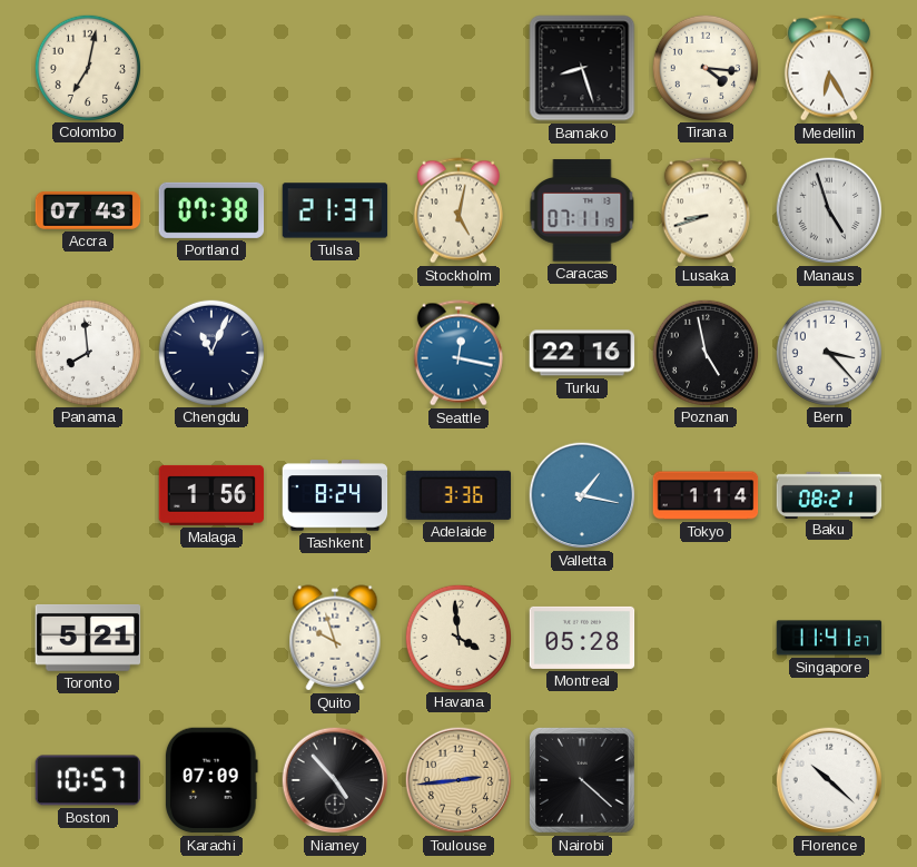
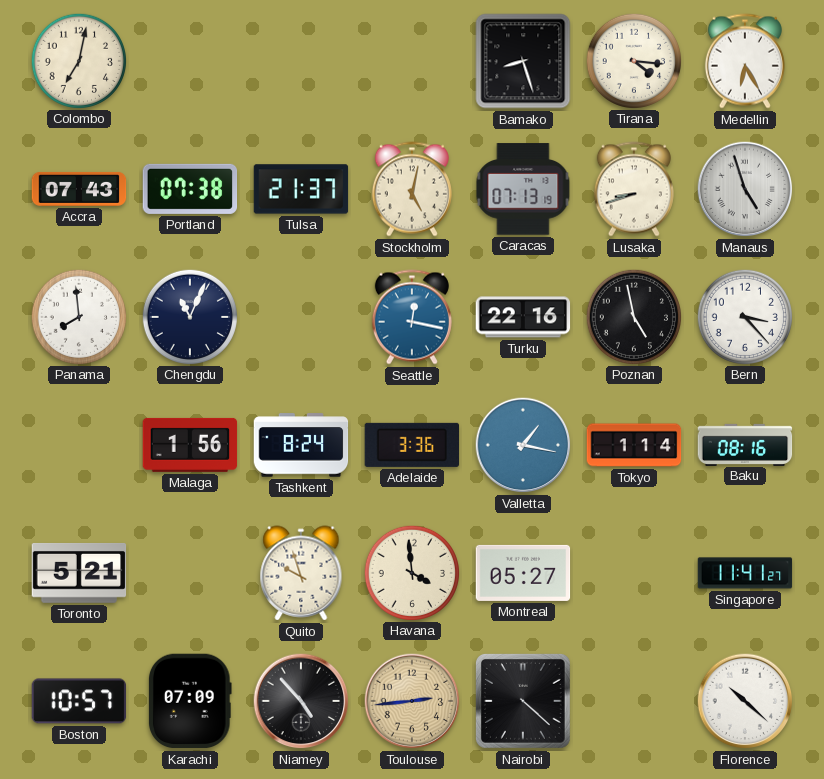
Caracas: 07:11 -> 07:13
Baku: 08:21 -> 08:16
Montreal: 05:28 -> 05:27
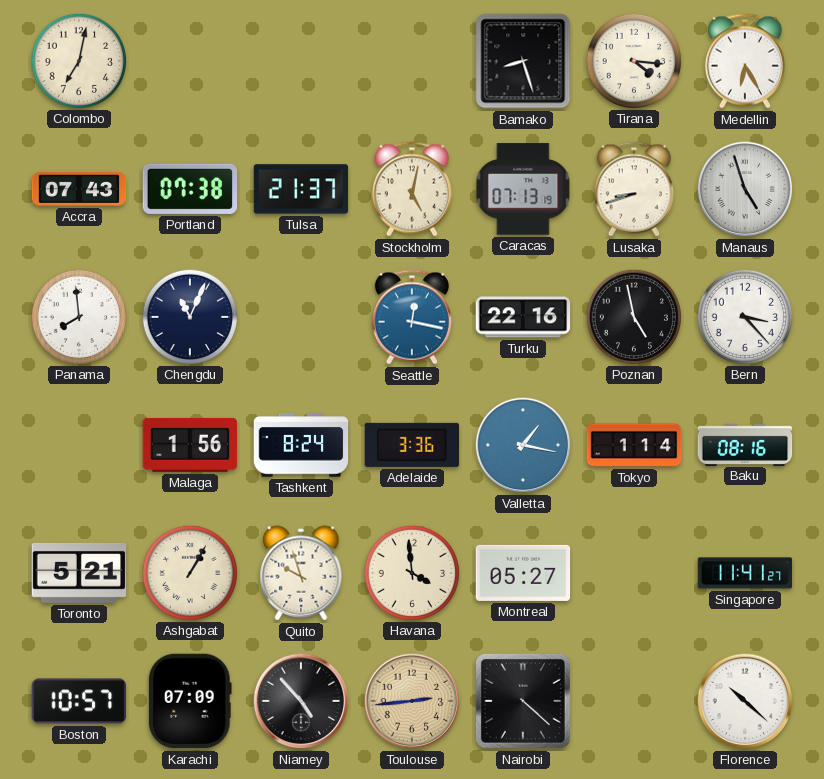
Ashgabat: none -> 1:05
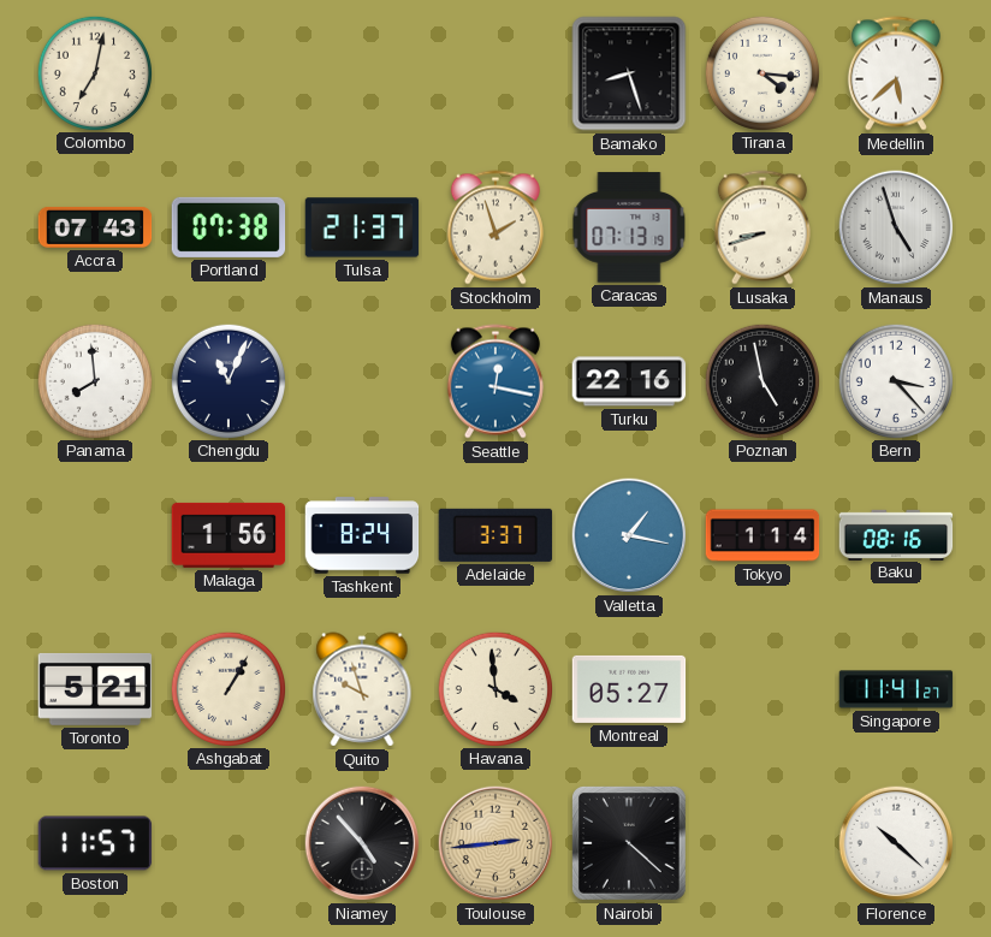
Medellin: 6:25 -> 5:38
Stockholm: 5:02 -> 1:57
Adelaide: 3:36 -> 3:37
Boston: 10:57 -> 11:57
Karachi: 07:09 -> none
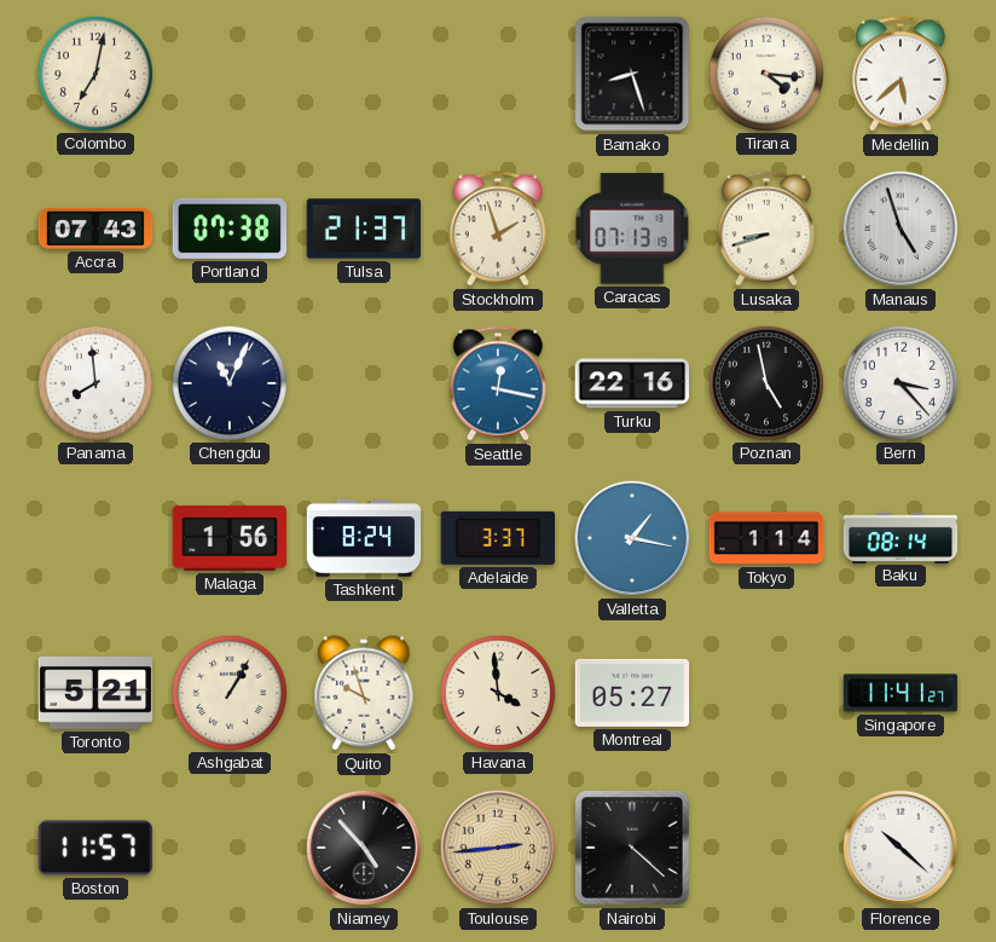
Baku: 08:16 -> 08:14
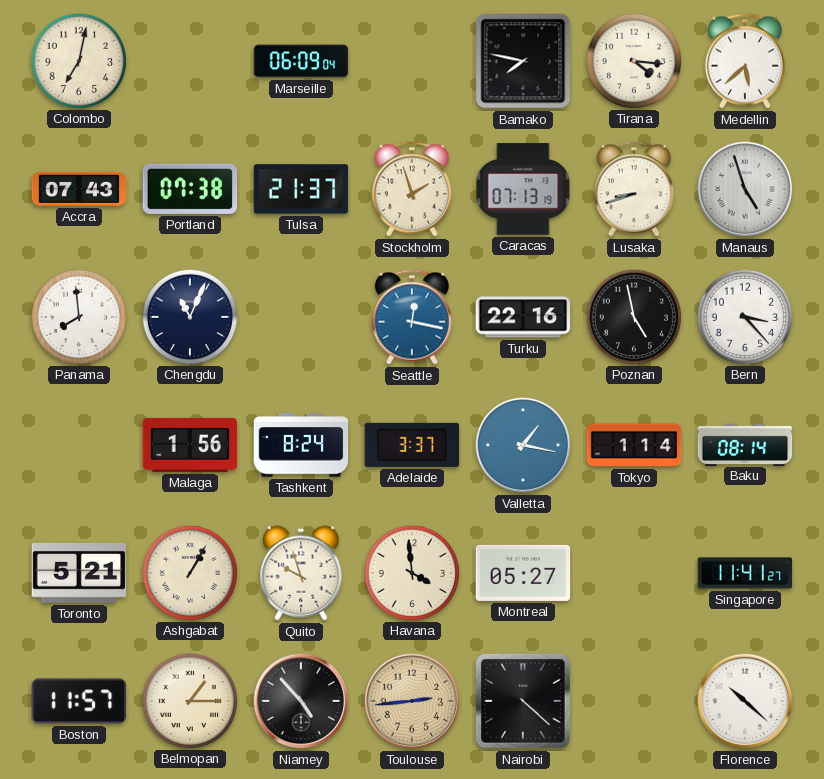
Marseille: none -> 06:09
Bamako: 8:27 -> 7:47
Belmopan: none -> 1:15
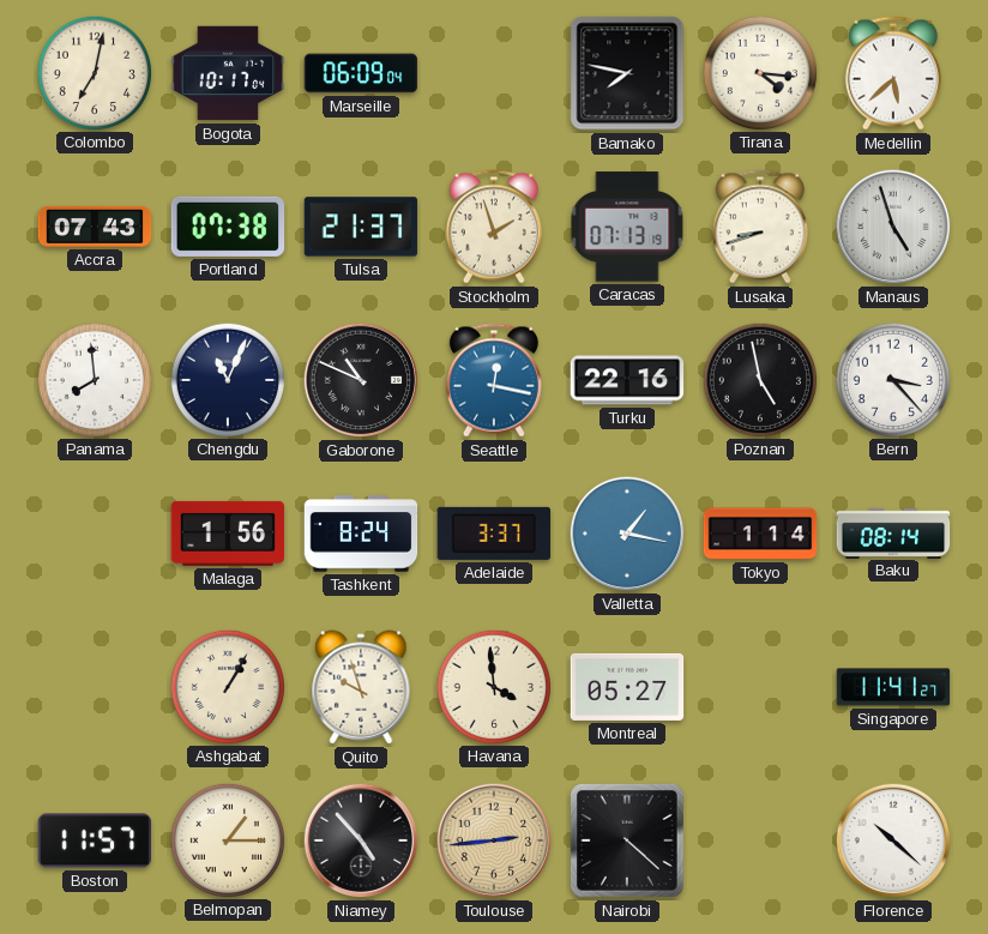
Bogota: none -> 10:17
Gaborone: none -> 10:49
Toronto: 5:21 -> none
